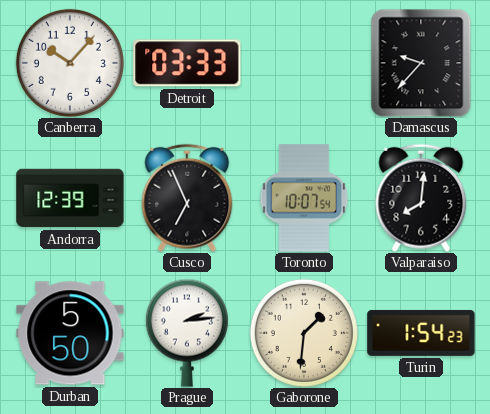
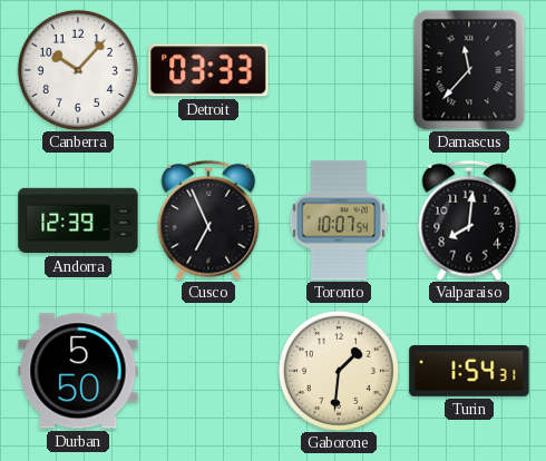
Damascus: 9:37 -> 11:37
Prague: 2:14 -> none
Turin: 1:54:23 -> 1:54:31
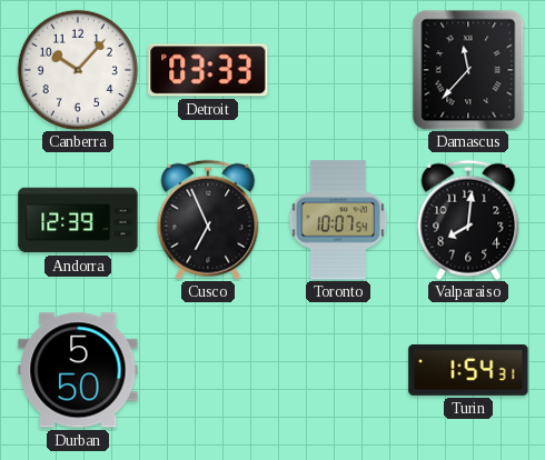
Gaborone: 1:31 -> none
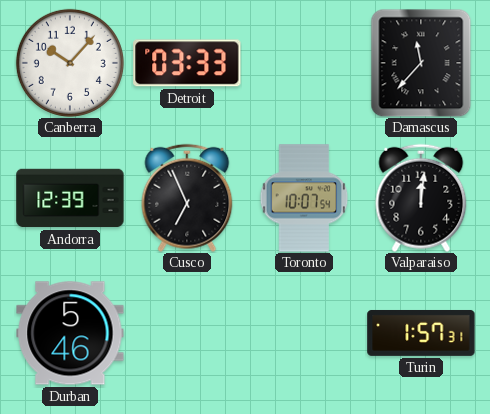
Valparaiso: 8:01 -> 12:01
Durban: 5:50 -> 5:46
Turin: 1:54 -> 1:57
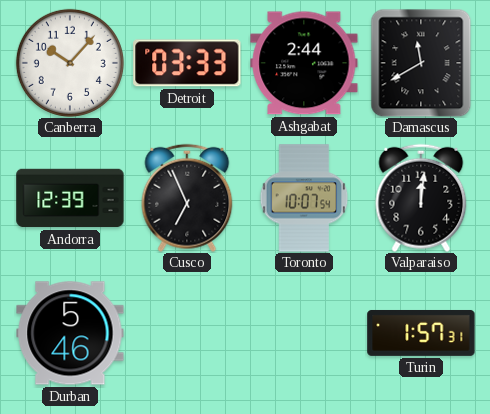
Ashgabat: none -> 2:44
Damascus: 11:37 -> 11:40
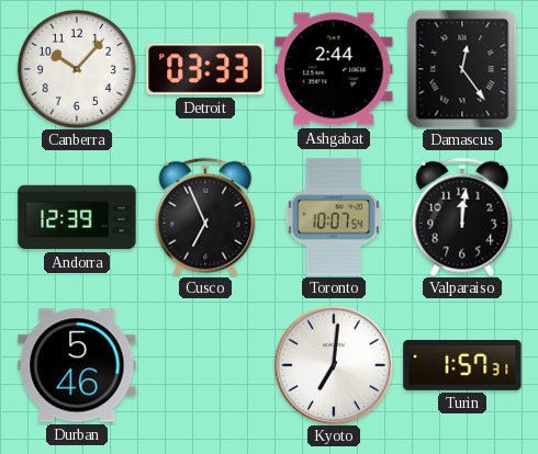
Damascus: 11:40 -> 12:24
Kyoto: none -> 7:01
